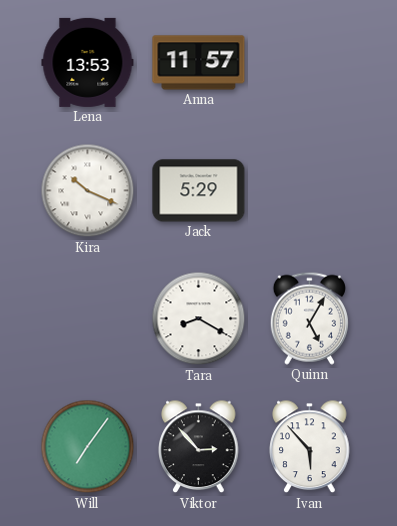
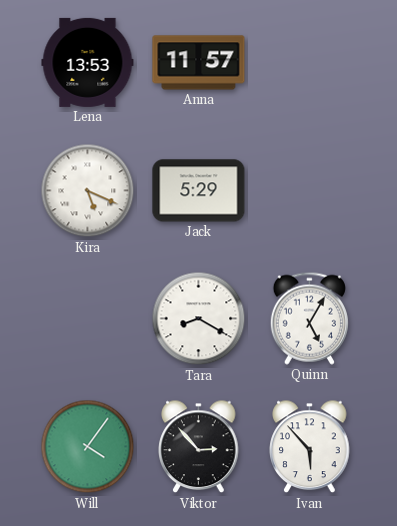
Kira: 10:19 -> 5:19
Will: 7:06 -> 4:06
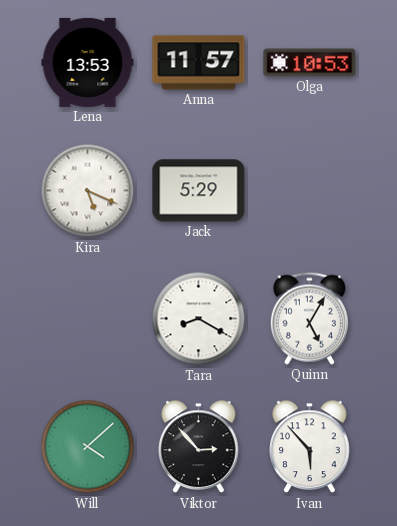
Olga: none -> 10:53
Will: 4:06 -> 4:08
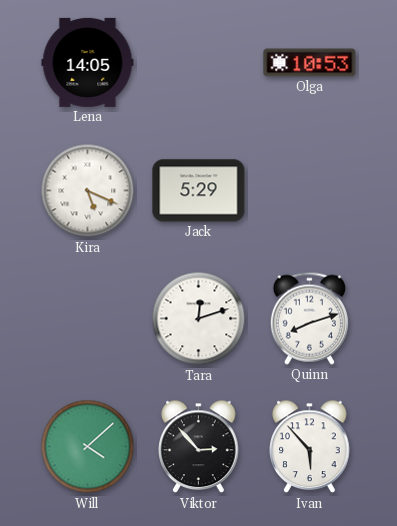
Lena: 13:53 -> 14:05
Anna: 11:57 -> none
Tara: 8:20 -> 12:12
Quinn: 5:05 -> 8:12
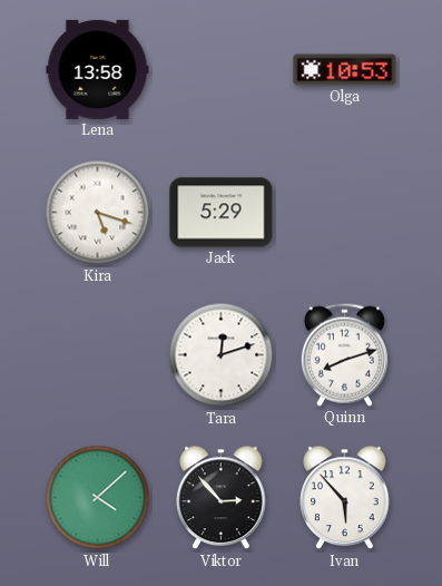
Lena: 14:05 -> 13:58
Kira: 5:19 -> 5:18
